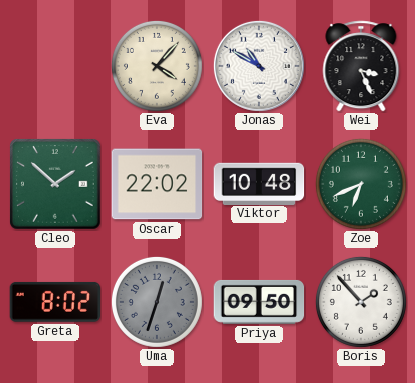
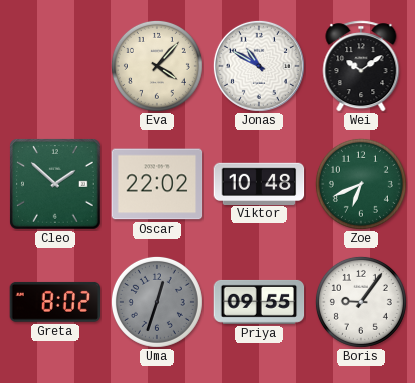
Wei: 3:26 -> 10:09
Priya: 09:50 -> 09:55
Boris: 1:53 -> 9:06
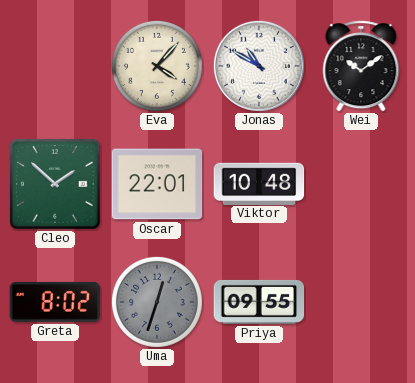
Oscar: 22:02 -> 22:01
Zoe: 6:41 -> none
Boris: 9:06 -> none
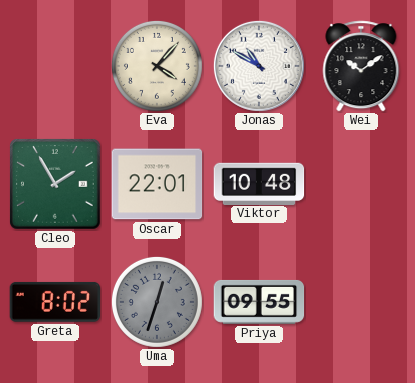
Cleo: 1:52 -> 1:55
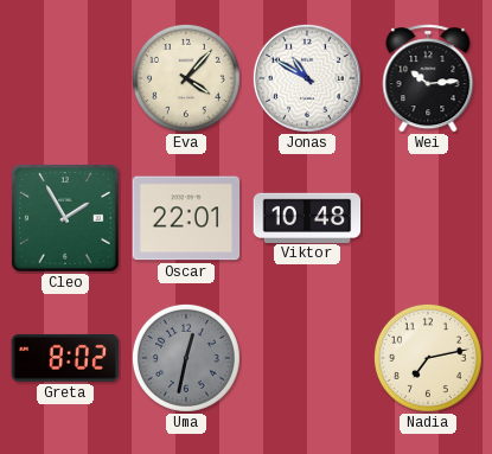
Wei: 10:09 -> 10:14
Uma: 12:33 -> 12:32
Priya: 09:55 -> none
Nadia: none -> 7:13
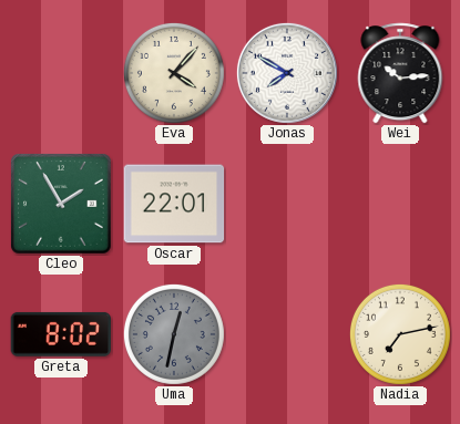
Jonas: 10:50 -> 7:50
Viktor: 10:48 -> none
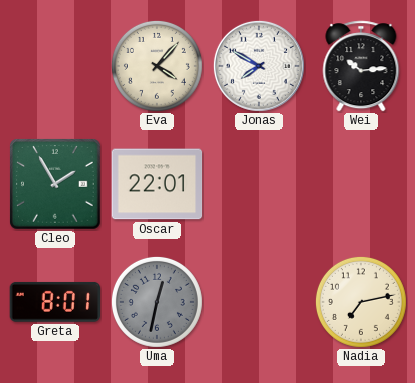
Greta: 8:02 -> 8:01
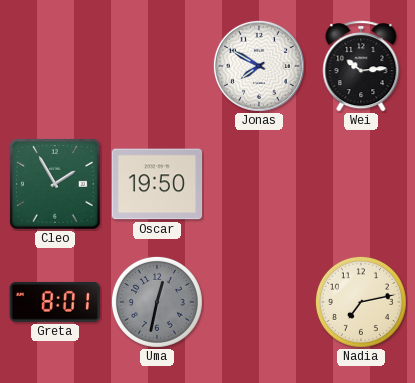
Eva: 4:07 -> none
Oscar: 22:01 -> 19:50
